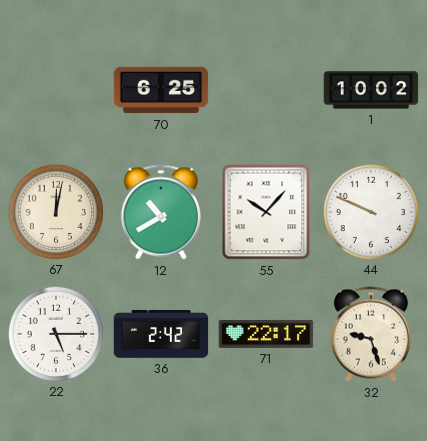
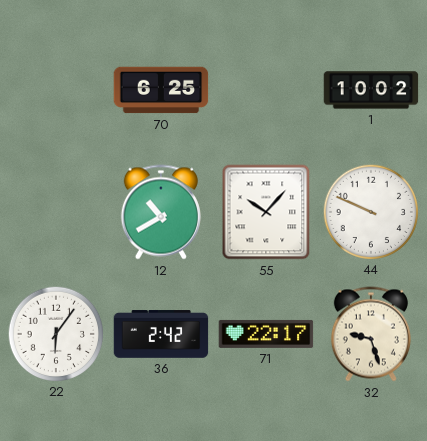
67: 12:02 -> none
22: 5:15 -> 6:06
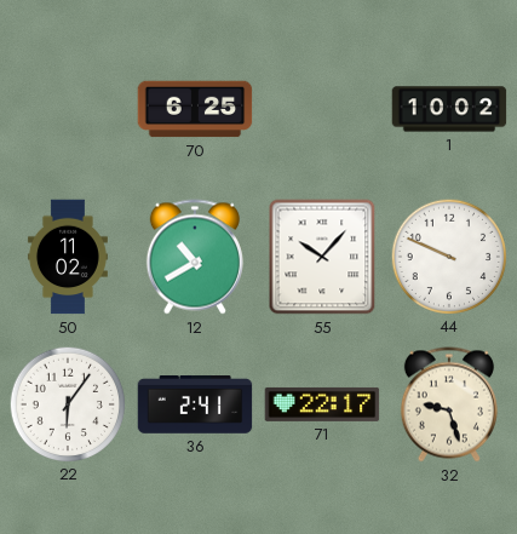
50: none -> 11:02
36: 2:42 -> 2:41
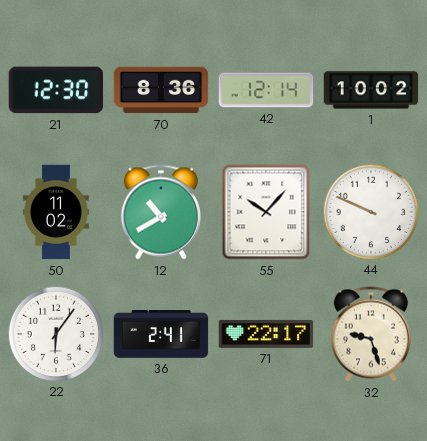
21: none -> 12:30
70: 6:25 -> 8:36
42: none -> 12:14
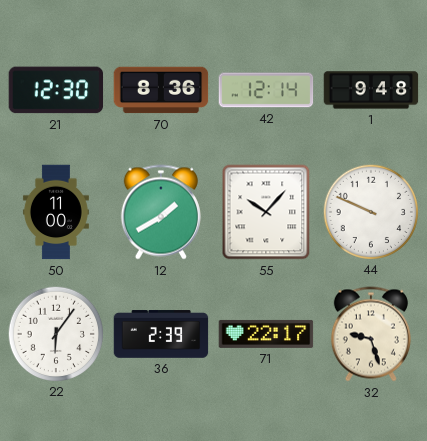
1: 10:02 -> 9:48
50: 11:02 -> 11:00
12: 10:40 -> 1:40
36: 2:41 -> 2:39
